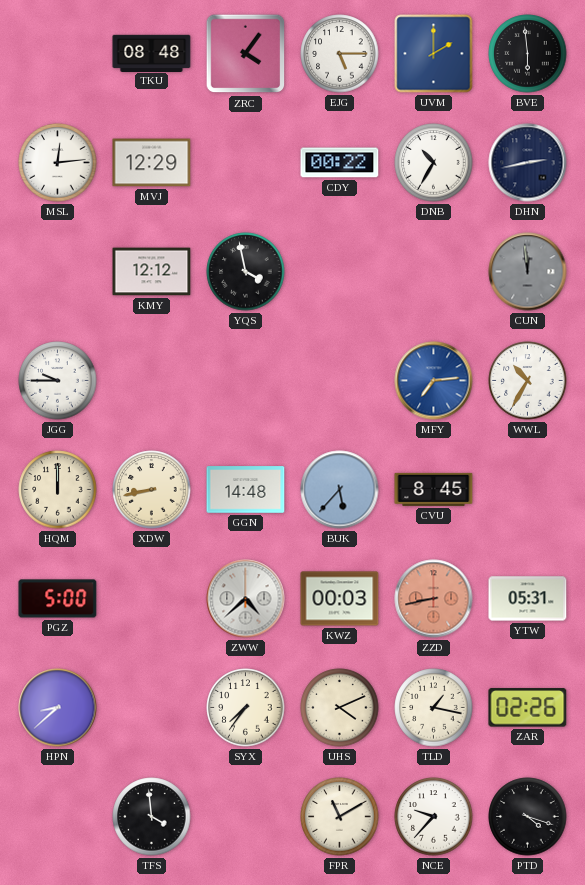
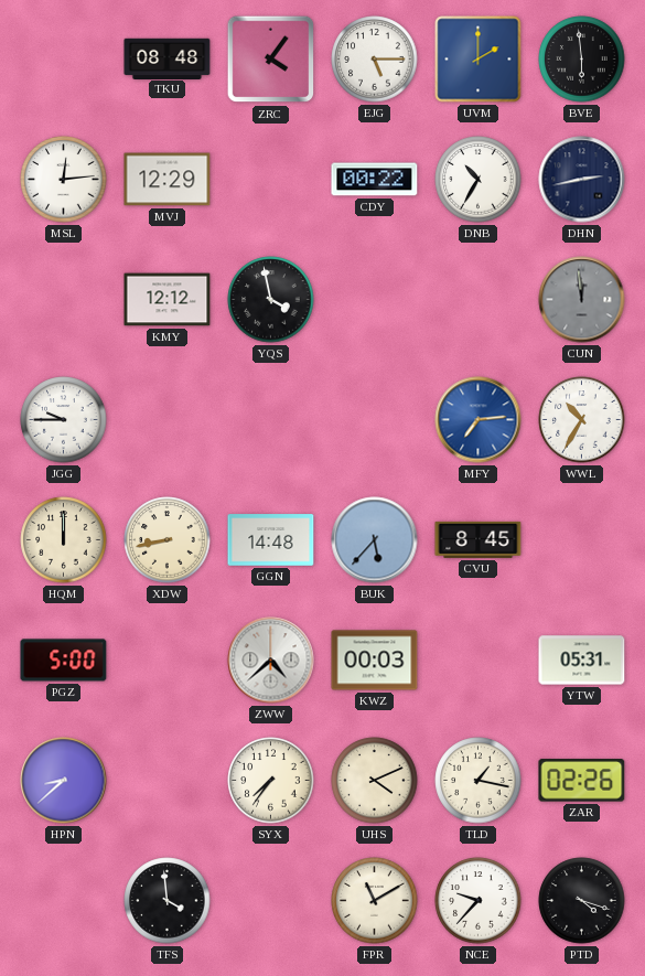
ZZD: 8:43 -> none
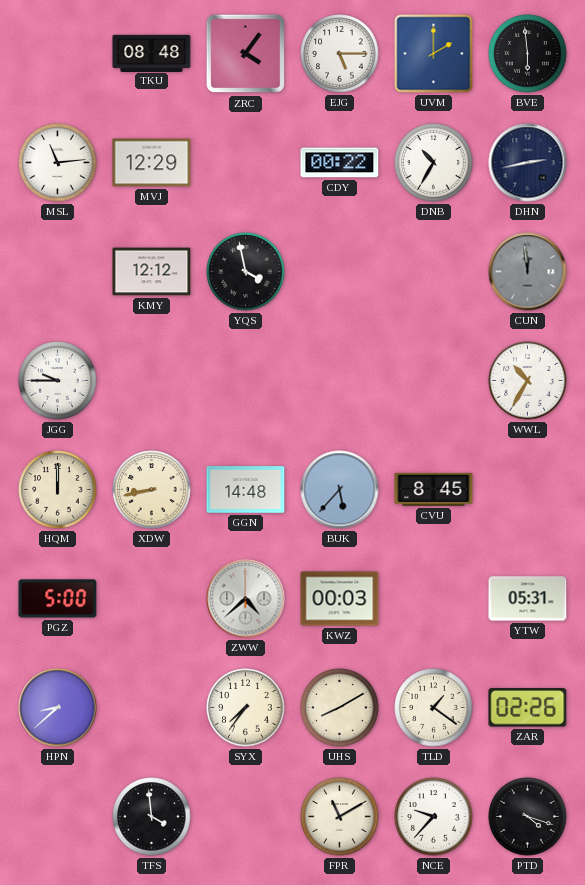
MSL: 12:14 -> 11:14
MFY: 7:14 -> none
UHS: 4:11 -> 8:10
TLD: 1:17 -> 1:21
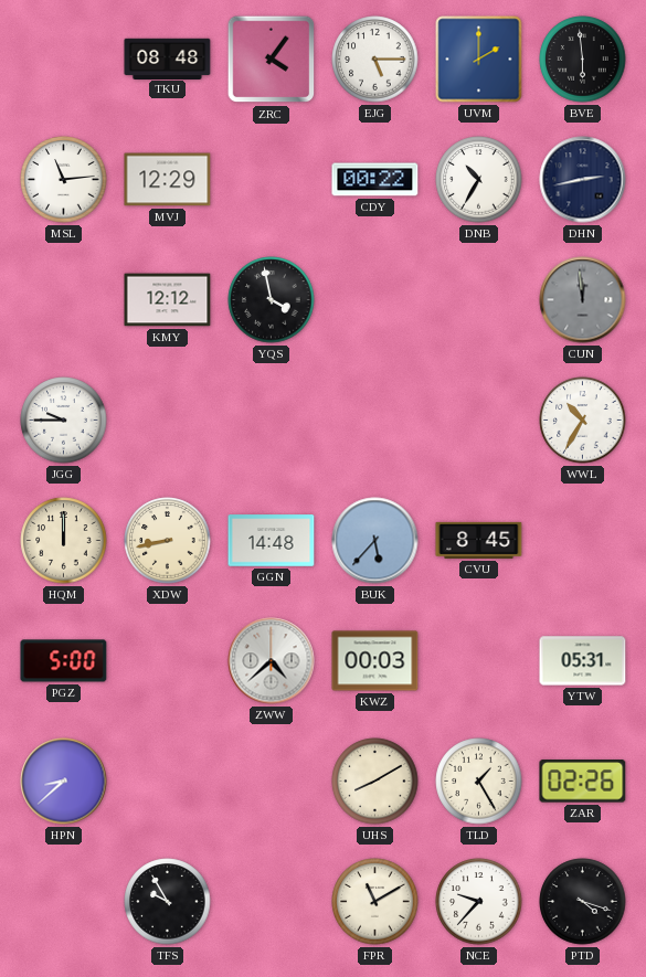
SYX: 7:36 -> none
TLD: 1:21 -> 1:25
TFS: 3:59 -> 9:55
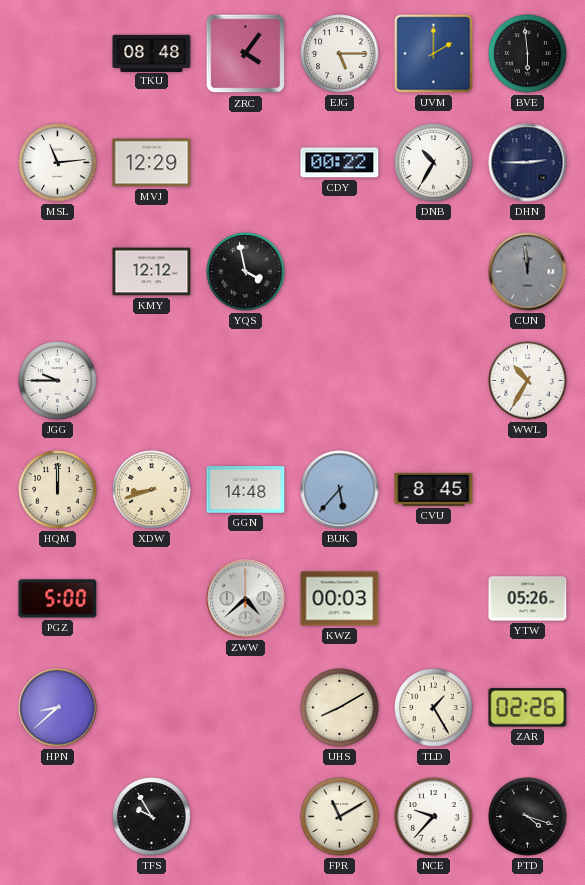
DHN: 2:43 -> 2:45
XDW: 8:43 -> 8:42
YTW: 05:31 -> 05:26
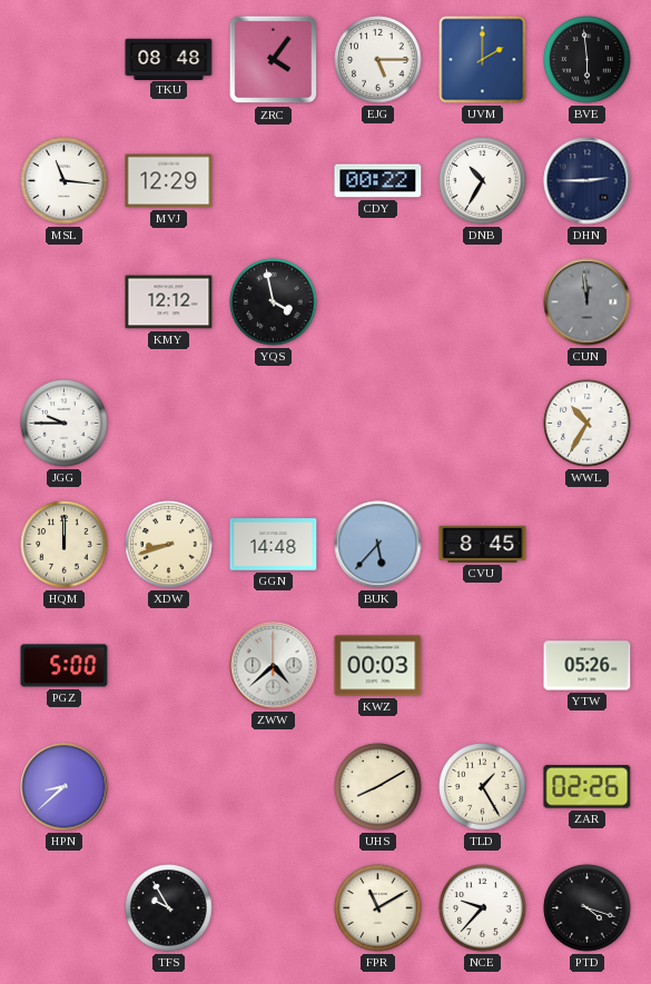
MSL: 11:14 -> 11:16
